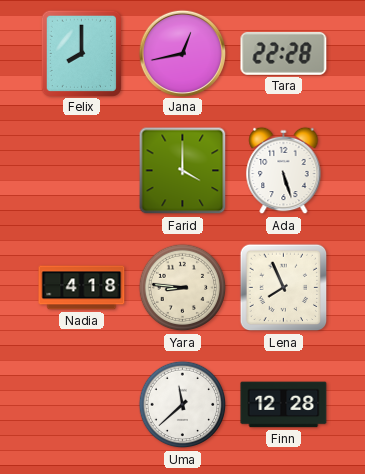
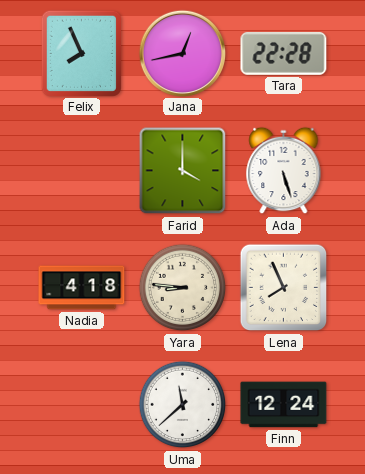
Felix: 8:00 -> 7:56
Finn: 12:28 -> 12:24
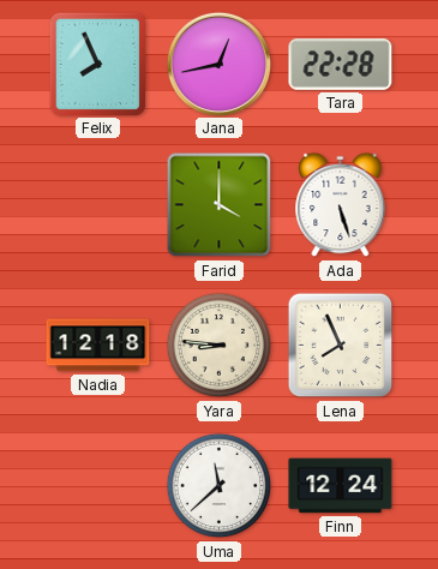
Nadia: 4:18 -> 12:18
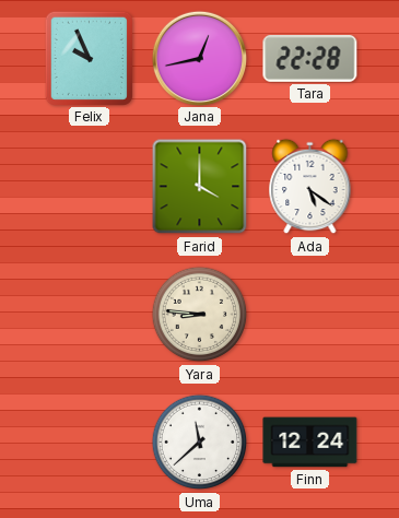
Felix: 7:56 -> 9:56
Ada: 5:27 -> 5:21
Nadia: 12:18 -> none
Lena: 7:56 -> none
